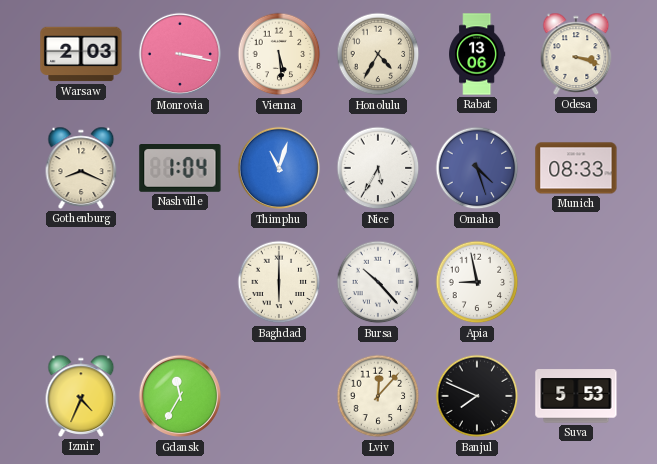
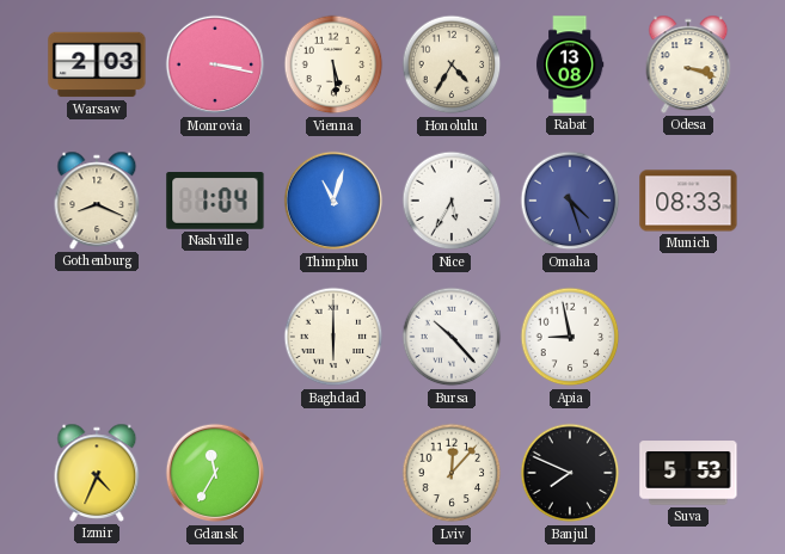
Rabat: 13:06 -> 13:08
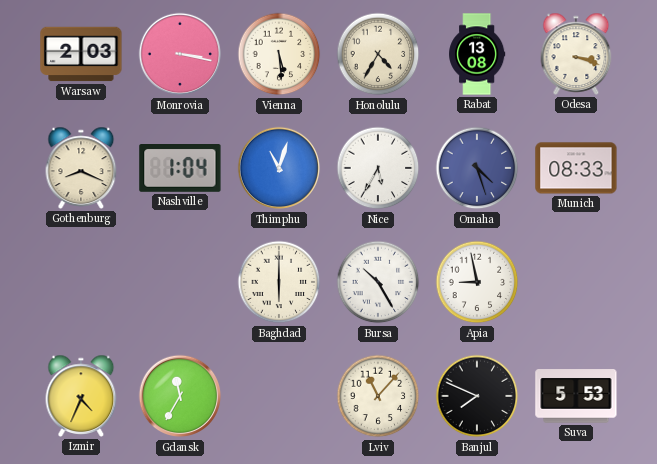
Bursa: 10:23 -> 10:25
Lviv: 12:07 -> 11:07
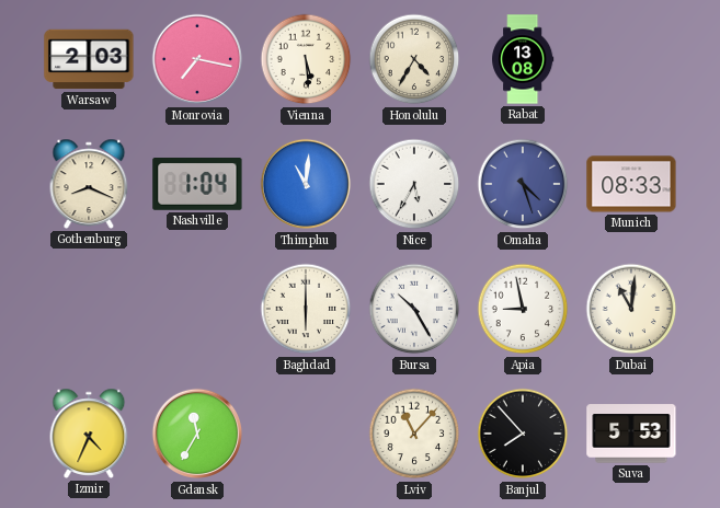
Monrovia: 3:17 -> 7:17
Odesa: 3:18 -> none
Thimphu: 11:03 -> 11:01
Dubai: none -> 11:01
Banjul: 7:49 -> 7:53
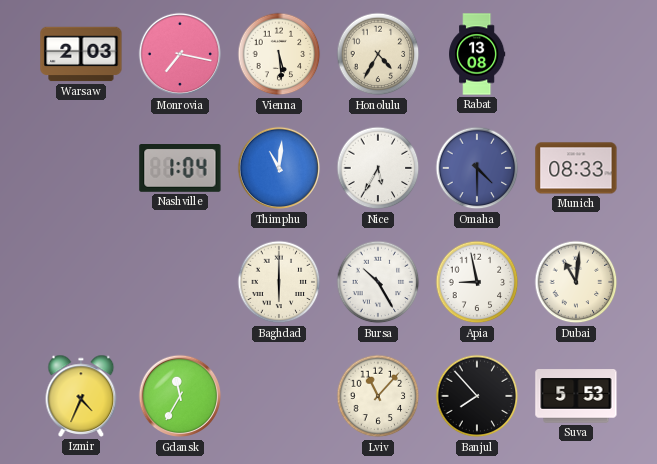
Gothenburg: 8:19 -> none
Omaha: 4:27 -> 4:30
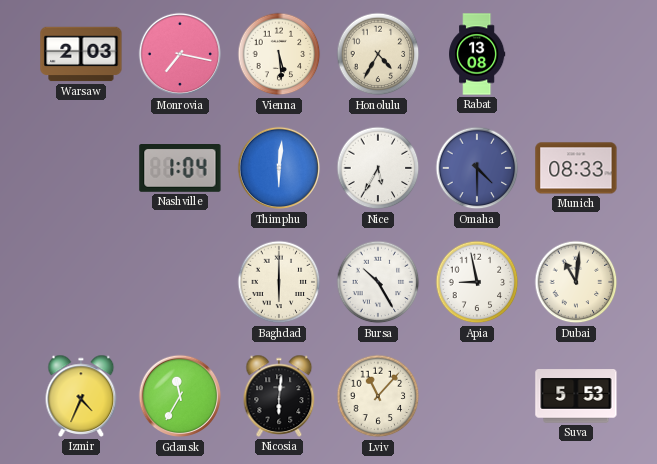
Thimphu: 11:01 -> 6:01
Nicosia: none -> 6:01
Banjul: 7:53 -> none
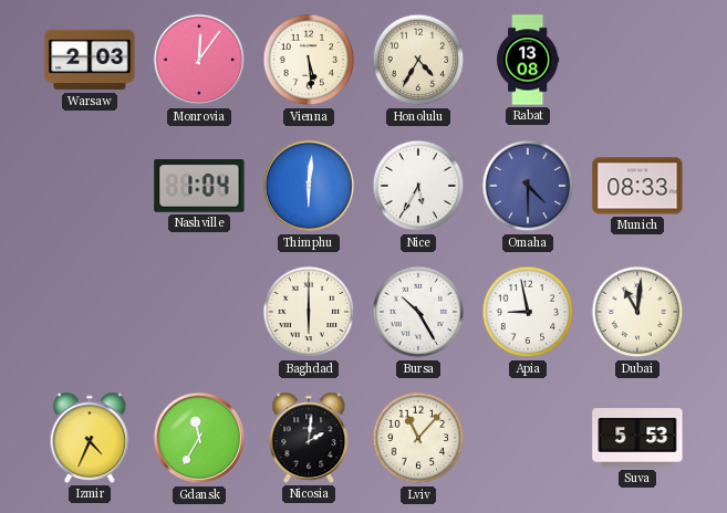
Monrovia: 7:17 -> 12:06
Nicosia: 6:01 -> 2:01
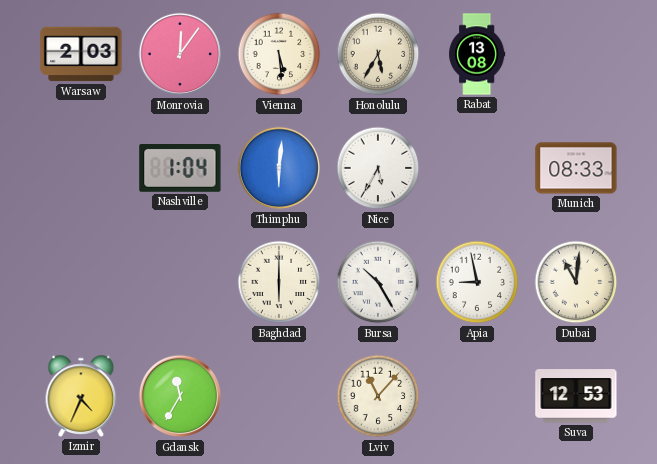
Honolulu: 4:35 -> 5:35
Omaha: 4:30 -> none
Nicosia: 2:01 -> none
Suva: 5:53 -> 12:53
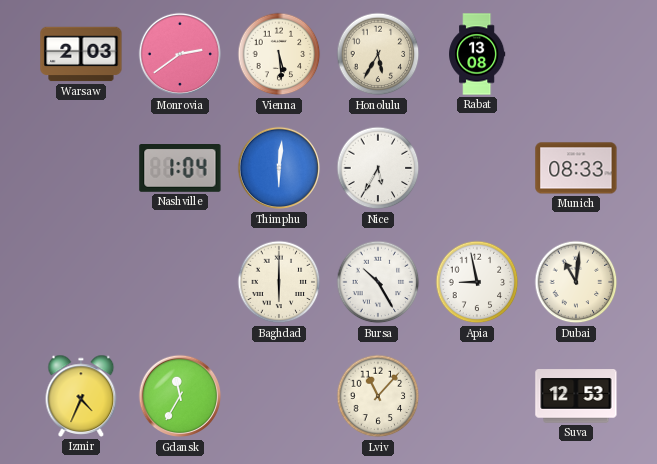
Monrovia: 12:06 -> 2:39
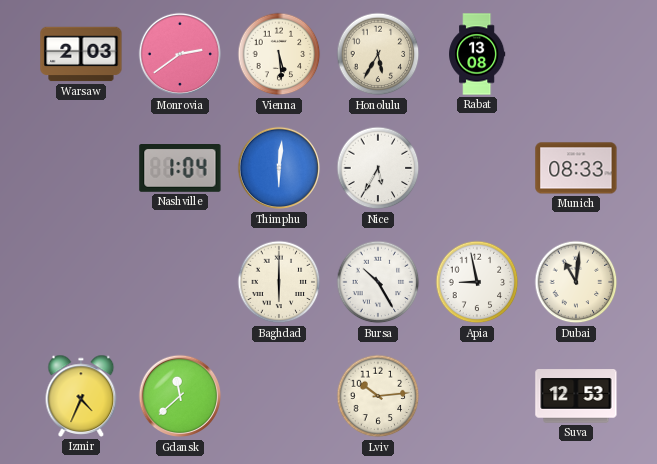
Gdansk: 11:35 -> 11:38
Lviv: 11:07 -> 10:14
